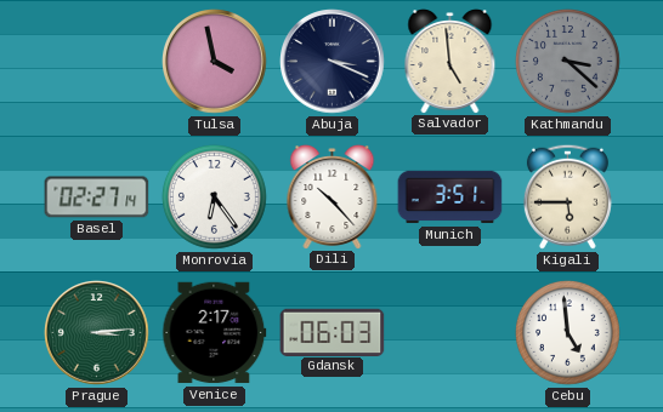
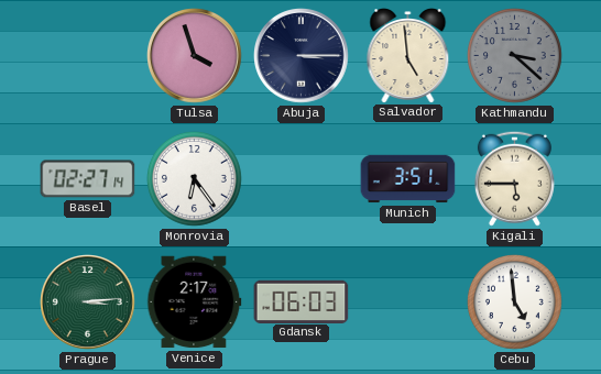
Tulsa: 3:58 -> 3:57
Abuja: 3:19 -> 3:15
Dili: 10:23 -> none
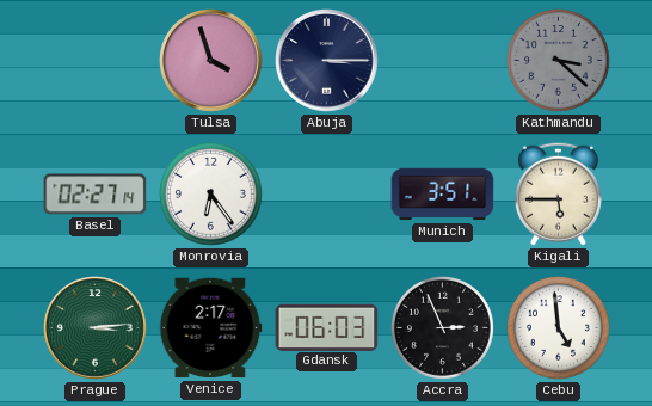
Salvador: 4:59 -> none
Accra: none -> 2:56
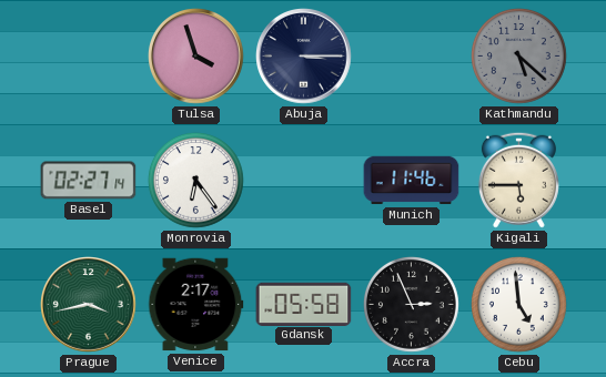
Kathmandu: 3:22 -> 5:22
Munich: 3:51 -> 11:46
Prague: 3:14 -> 3:43
Gdansk: 06:03 -> 05:58
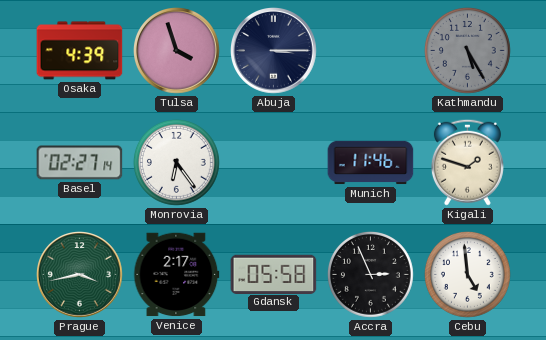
Osaka: none -> 4:39
Kathmandu: 5:22 -> 5:25
Kigali: 5:45 -> 1:48
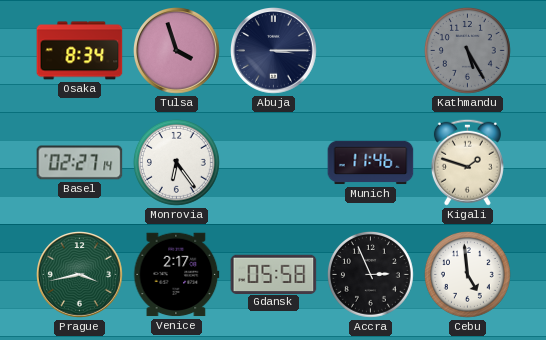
Osaka: 4:39 -> 8:34
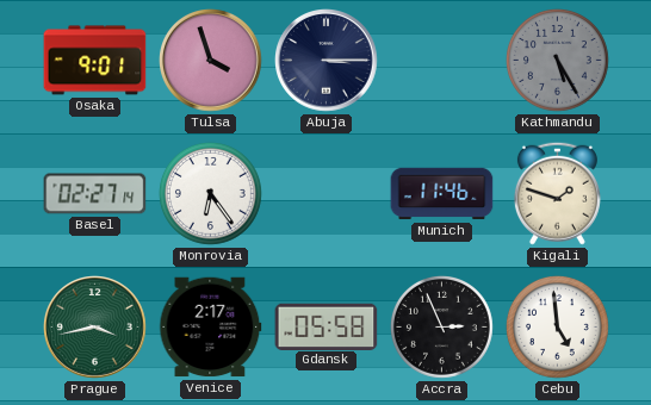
Osaka: 8:34 -> 9:01
